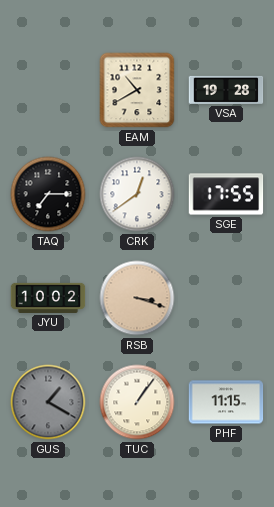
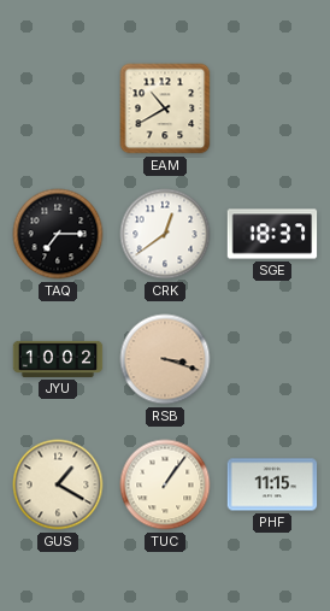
VSA: 19:28 -> none
SGE: 17:55 -> 18:37
GUS dial: grey -> cream
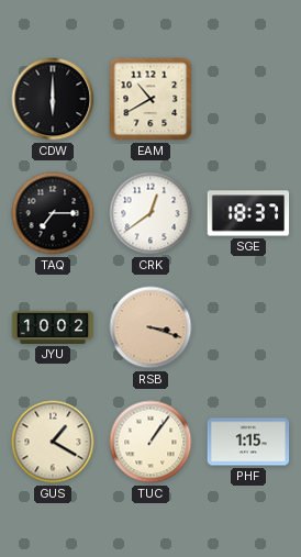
CDW: none -> 6:00
PHF: 11:15 -> 1:15
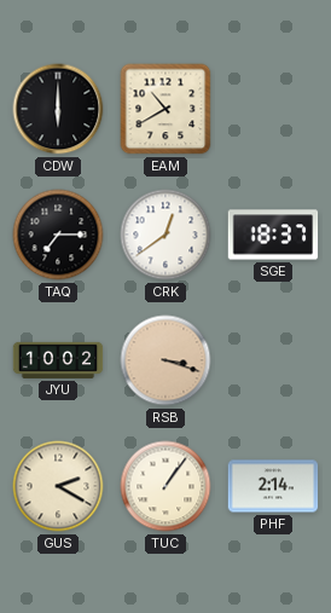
GUS: 1:20 -> 2:20
PHF: 1:15 -> 2:14
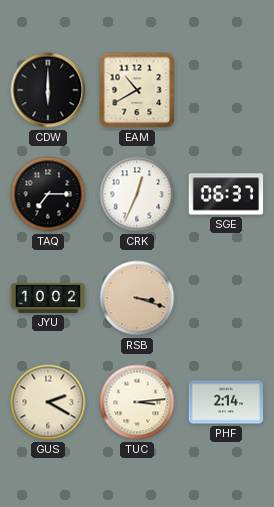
CRK: 12:39 -> 12:34
SGE: 18:37 -> 06:37
TUC: 1:06 -> 3:14
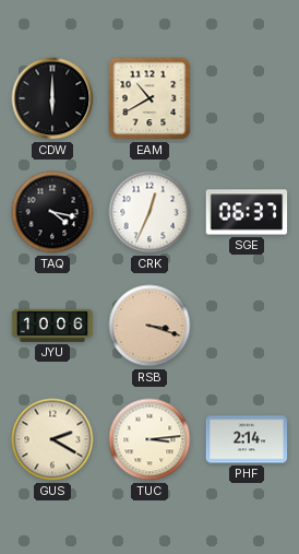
TAQ: 7:15 -> 4:17
JYU: 10:02 -> 10:06
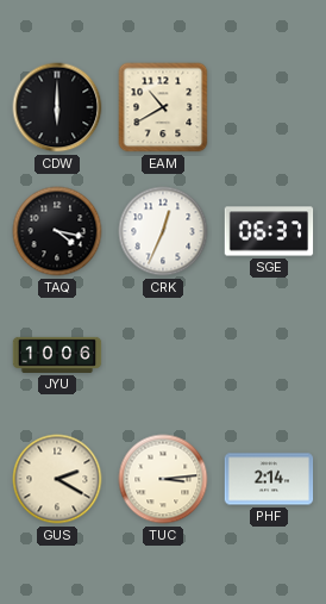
RSB: 3:18 -> none
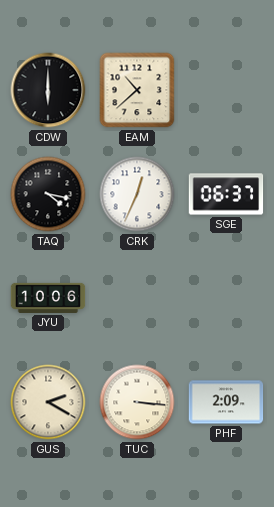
EAM: 10:40 -> 10:38
TUC: 3:14 -> 3:16
PHF: 2:14 -> 2:09
